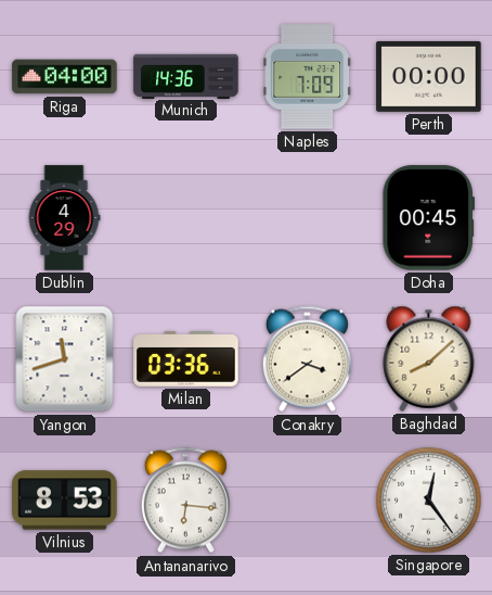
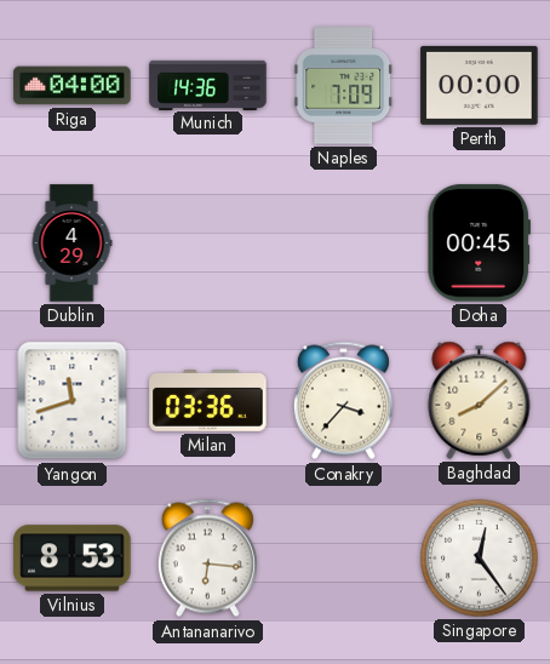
Conakry: 3:39 -> 3:37
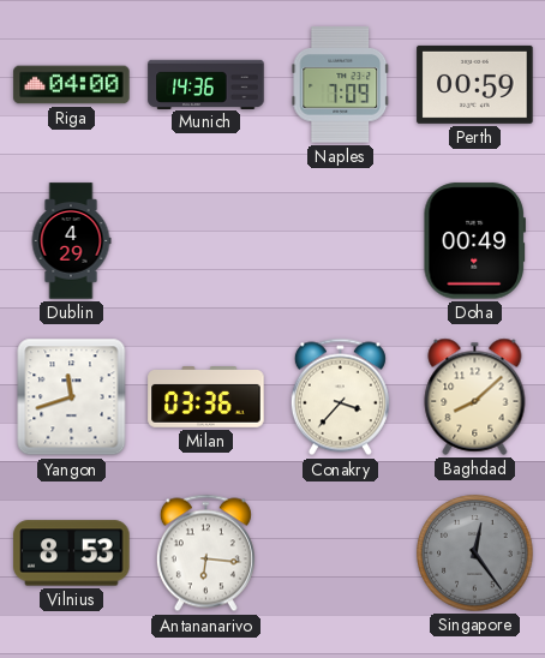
Perth: 00:00 -> 00:59
Doha: 00:45 -> 00:49
Singapore dial: white -> grey
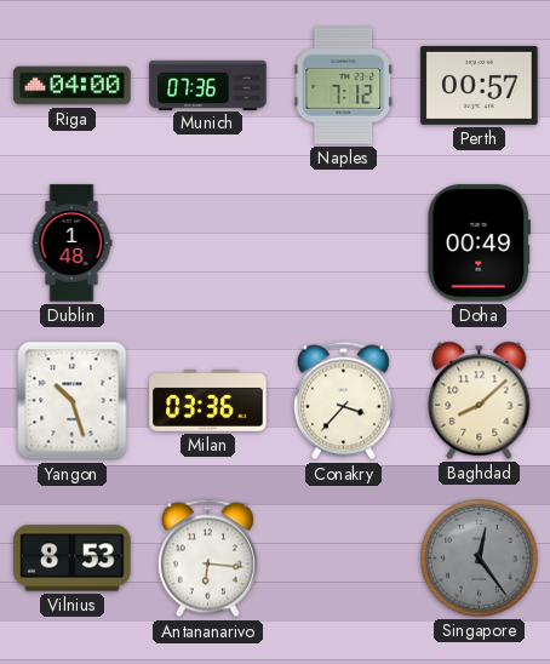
Munich: 14:36 -> 07:36
Naples: 7:09 -> 7:12
Perth: 00:59 -> 00:57
Dublin: 4:29 -> 1:48
Yangon: 11:42 -> 10:27
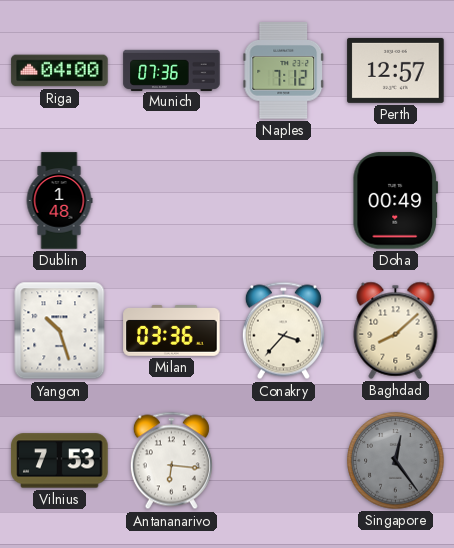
Perth: 00:57 -> 12:57
Vilnius: 8:53 -> 7:53
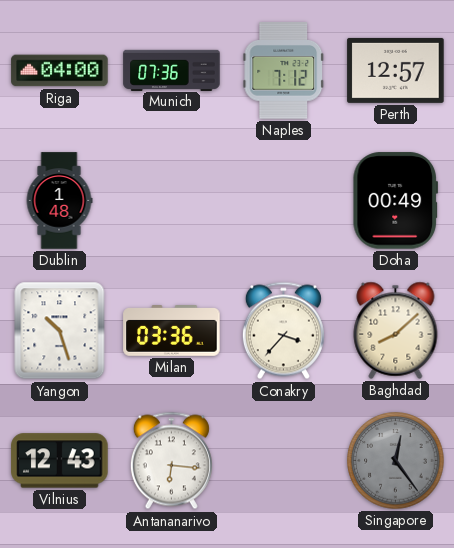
Vilnius: 7:53 -> 12:43
